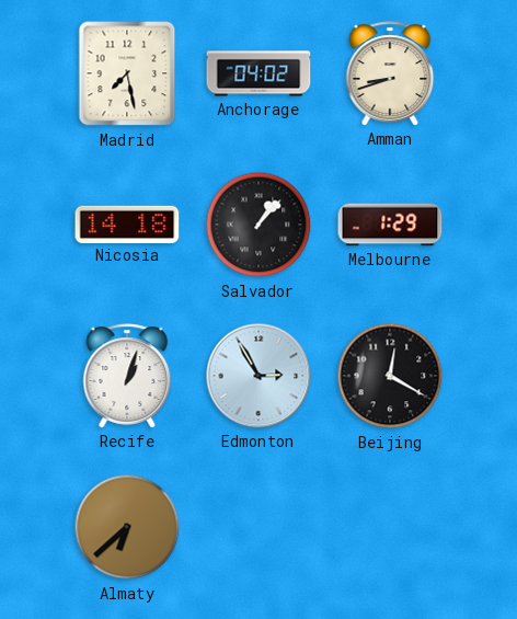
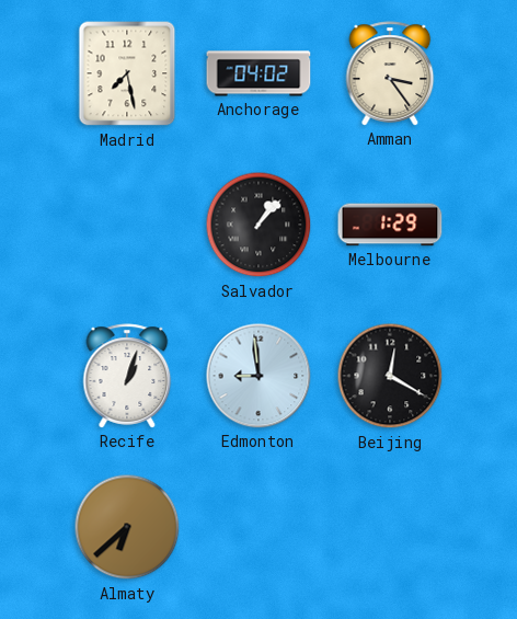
Amman: 8:42 -> 3:24
Nicosia: 14:18 -> none
Edmonton: 2:55 -> 8:59
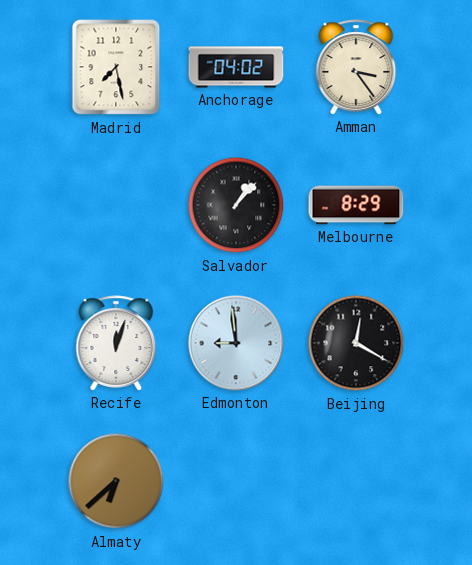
Melbourne: 1:29 -> 8:29
Recife: 1:03 -> 12:03
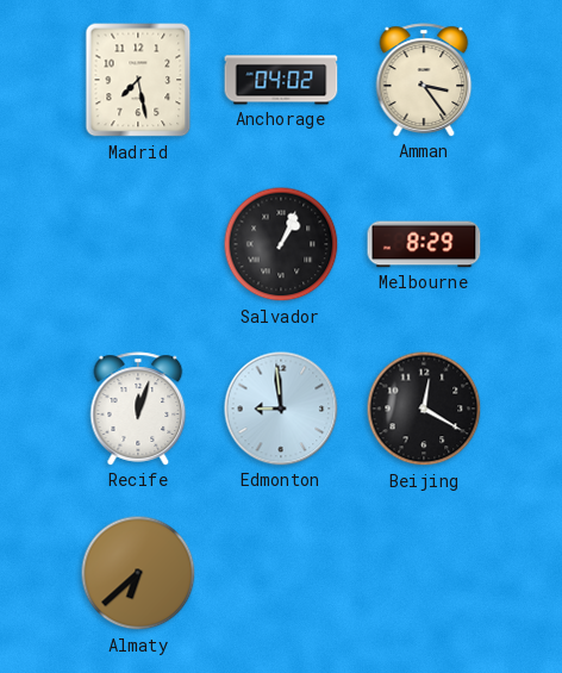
Salvador: 1:07 -> 1:04
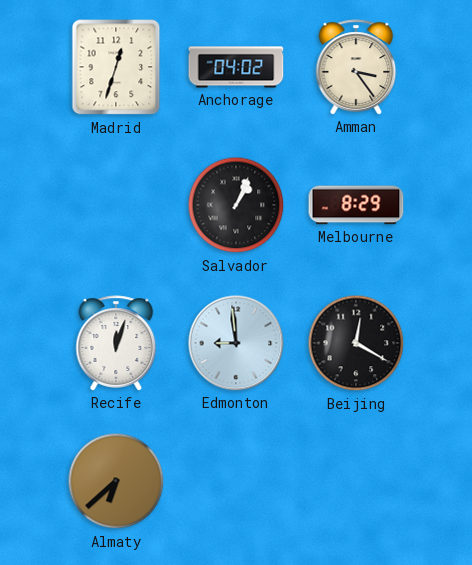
Madrid: 7:28 -> 12:33
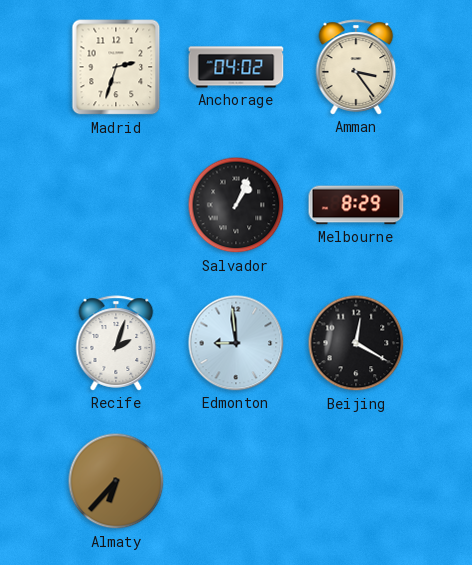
Madrid: 12:33 -> 2:33
Recife: 12:03 -> 2:03
Almaty: 6:38 -> 6:37
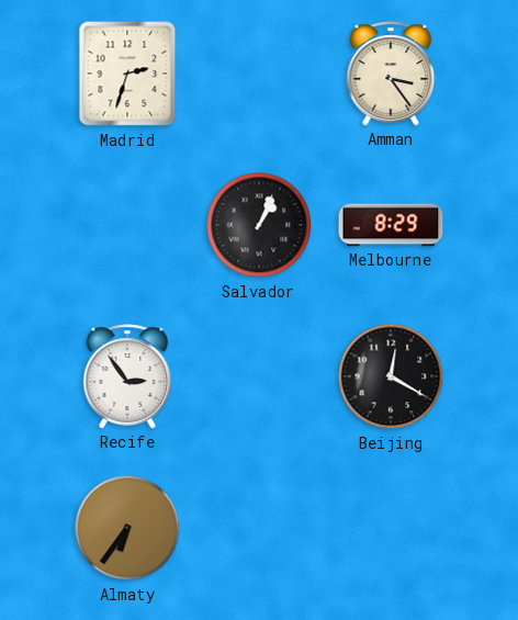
Anchorage: 04:02 -> none
Recife: 2:03 -> 2:54
Edmonton: 8:59 -> none
Almaty: 6:37 -> 6:36
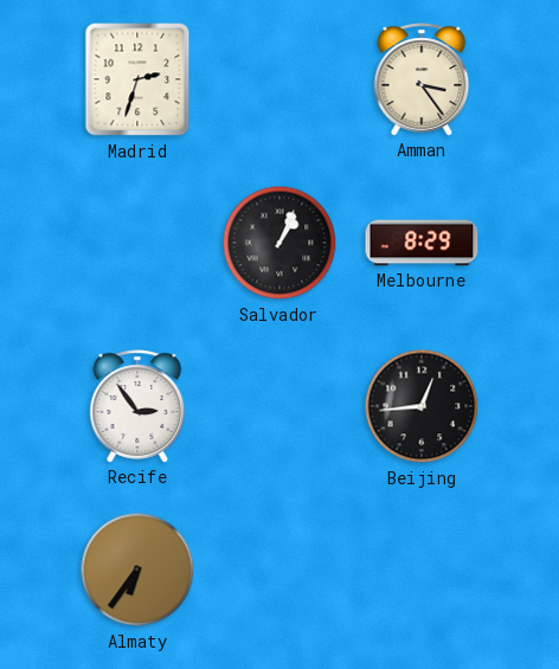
Beijing: 12:20 -> 12:44
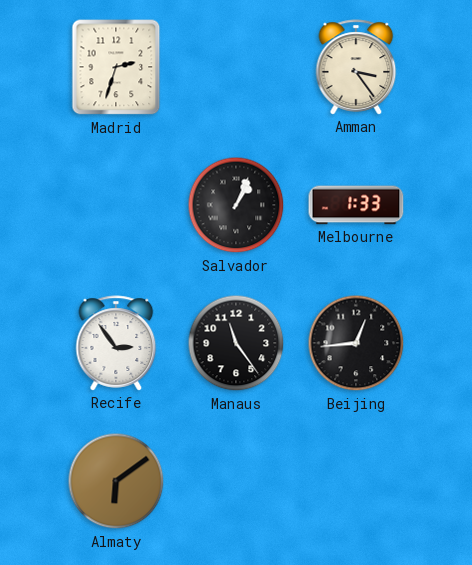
Melbourne: 8:29 -> 1:33
Manaus: none -> 11:24
Almaty: 6:36 -> 6:09
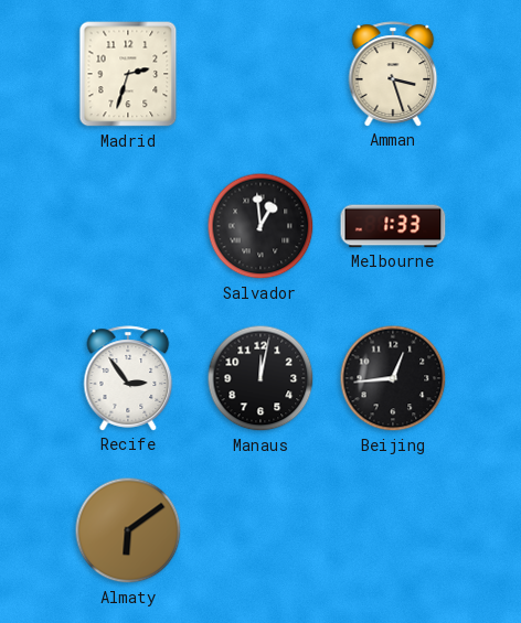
Amman: 3:24 -> 3:27
Salvador: 1:04 -> 12:59
Manaus: 11:24 -> 12:02
